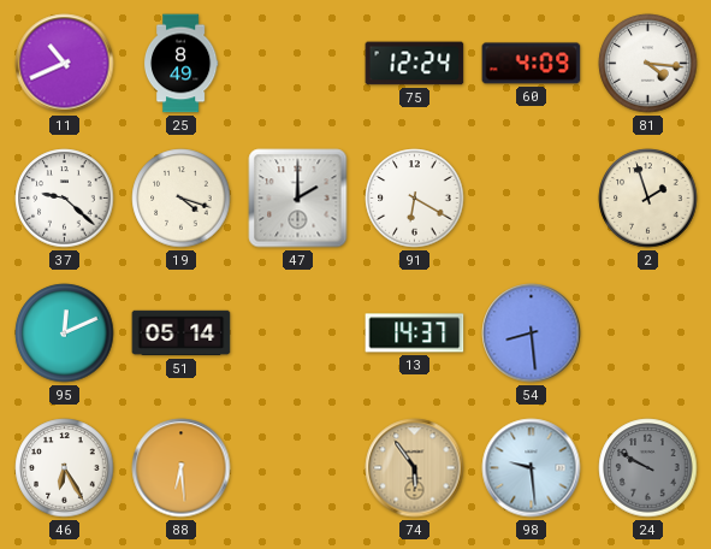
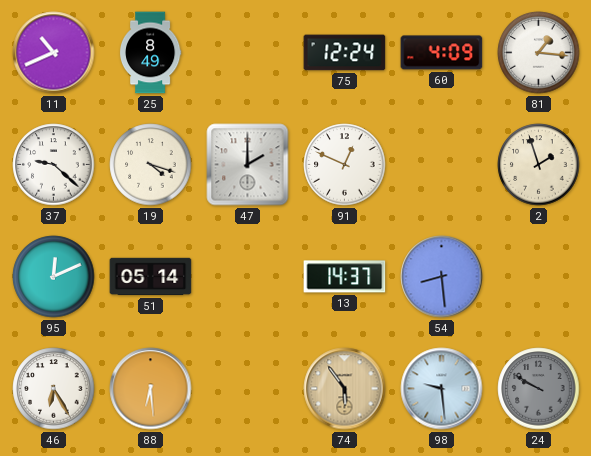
81: 4:16 -> 1:16
91: 6:20 -> 12:49
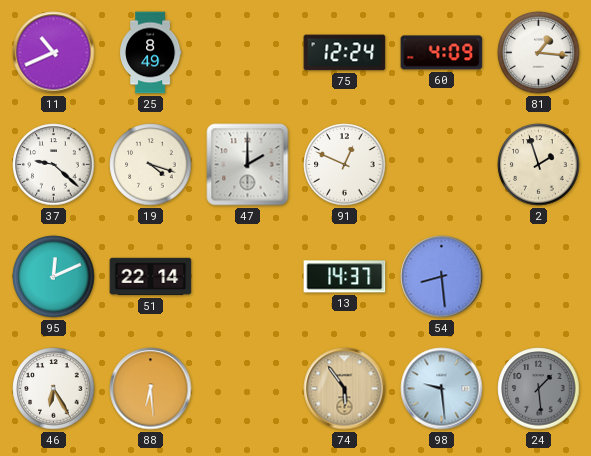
51: 05:14 -> 22:14
24: 9:50 -> 1:29
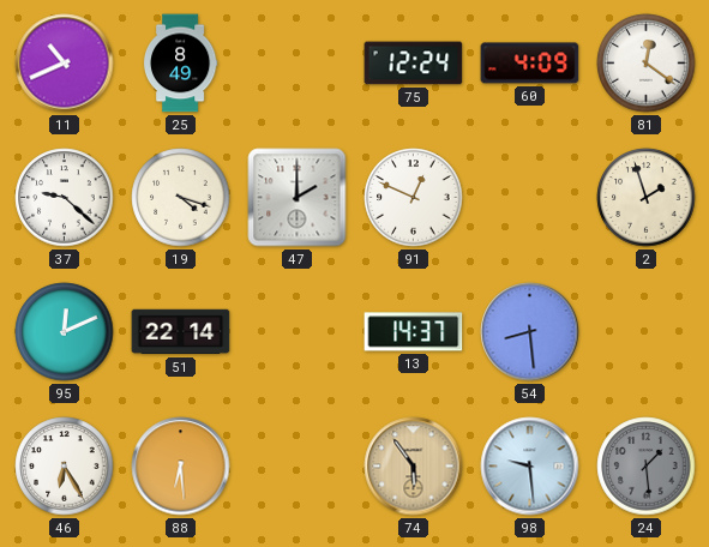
81: 1:16 -> 12:21
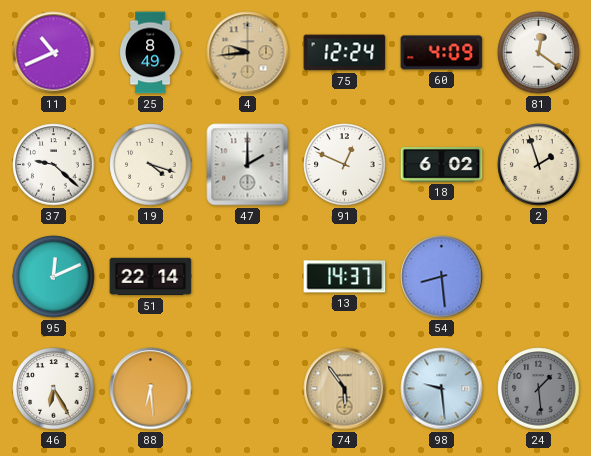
4: none -> 9:44
18: none -> 6:02
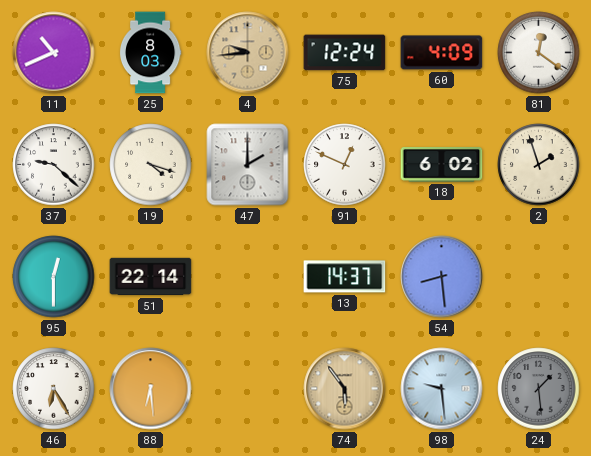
25: 8:49 -> 8:03
95: 12:11 -> 12:30
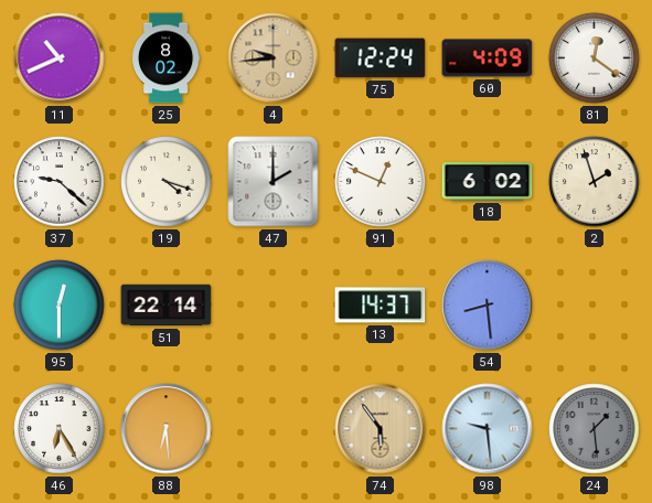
25: 8:03 -> 8:02
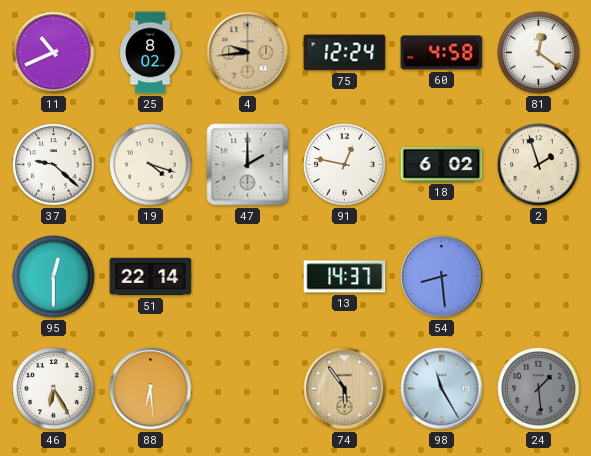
60: 4:09 -> 4:58
91: 12:49 -> 12:47
98: 9:29 -> 11:25
